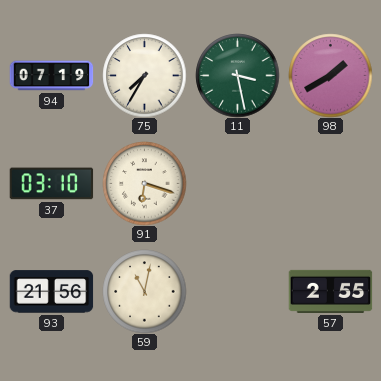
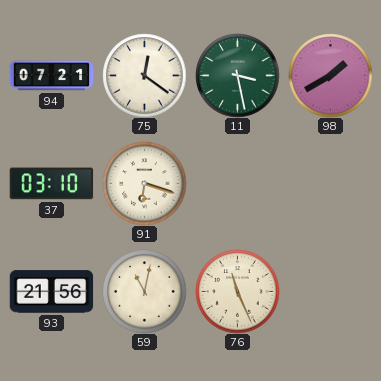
94: 07:19 -> 07:21
75: 7:35 -> 12:21
76: none -> 11:26
57: 2:55 -> none
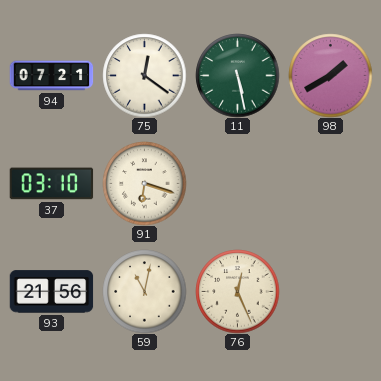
11: 3:28 -> 5:28
76: 11:26 -> 12:26
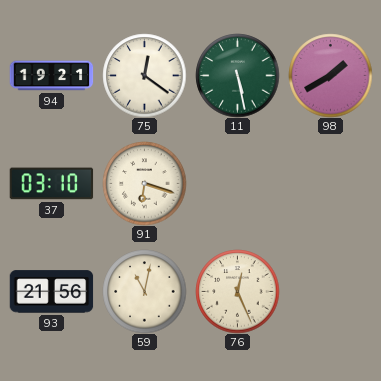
94: 07:21 -> 19:21
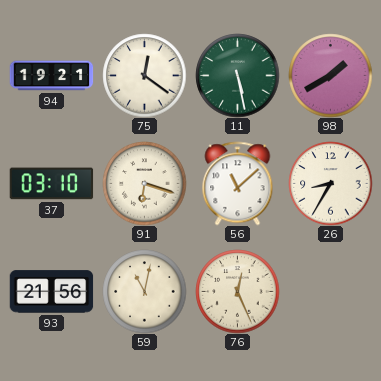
56: none -> 11:08
26: none -> 8:35
